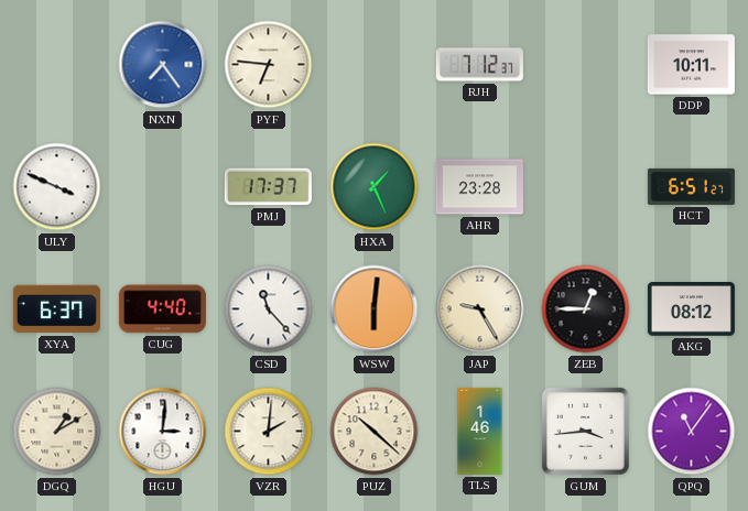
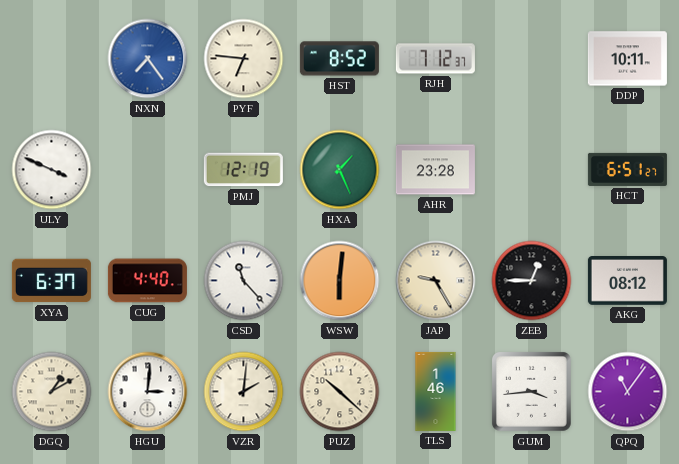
HST: none -> 8:52
PMJ: 17:37 -> 12:19
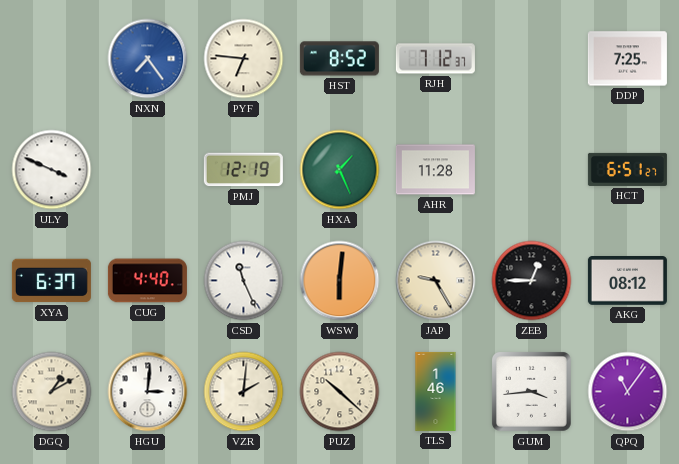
DDP: 10:11 -> 7:25
AHR: 23:28 -> 11:28
CSD: 11:23 -> 11:26
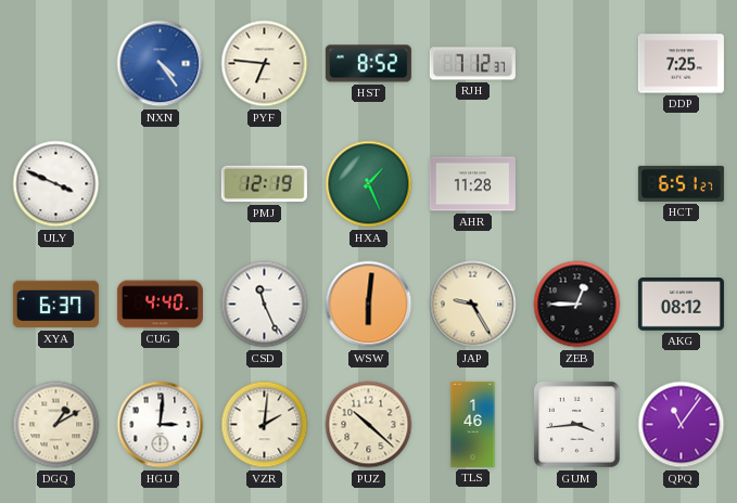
NXN: 7:24 -> 4:24
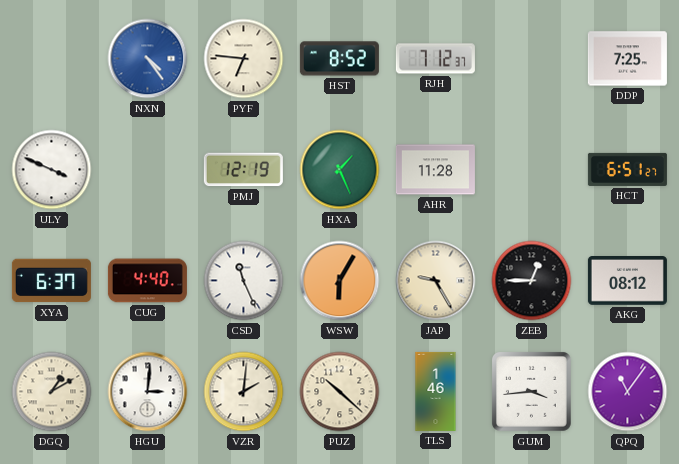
WSW: 6:01 -> 6:05
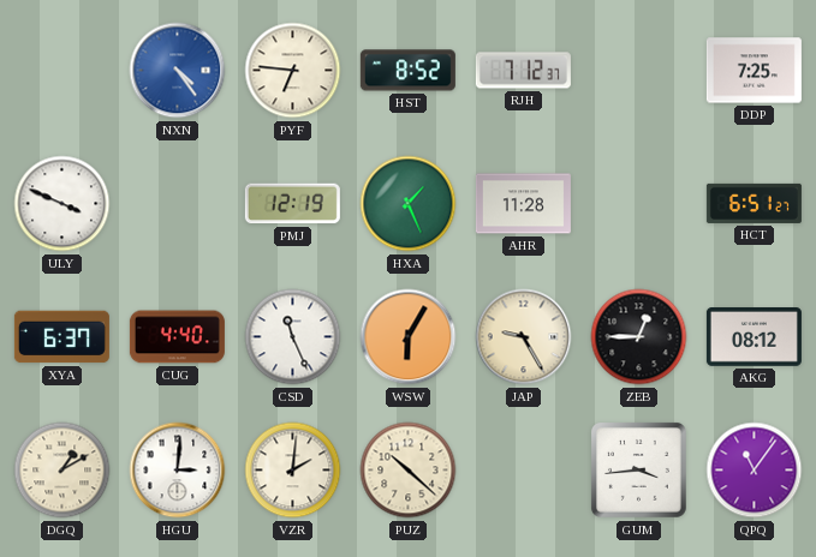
TLS: 1:46 -> none
